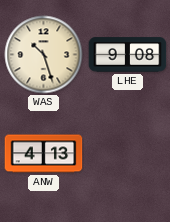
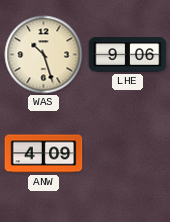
LHE: 9:08 -> 9:06
ANW: 4:13 -> 4:09
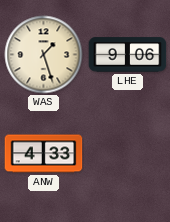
WAS: 10:27 -> 1:27
ANW: 4:09 -> 4:33
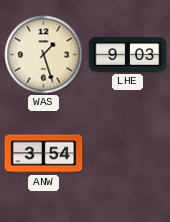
LHE: 9:06 -> 9:03
ANW: 4:33 -> 3:54
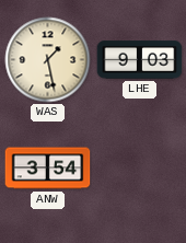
WAS: 1:27 -> 1:28
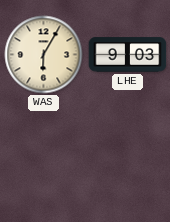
WAS: 1:28 -> 6:05
ANW: 3:54 -> none
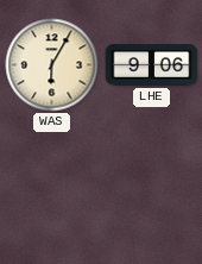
LHE: 9:03 -> 9:06
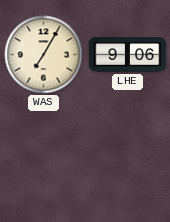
WAS: 6:05 -> 7:05
